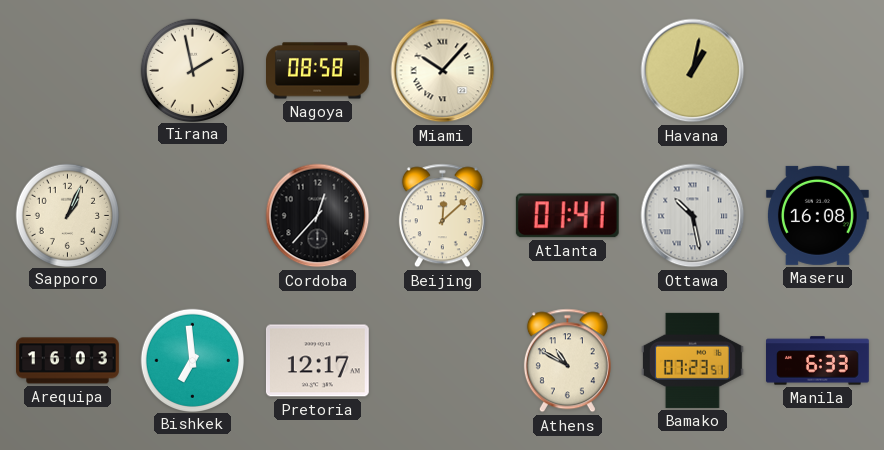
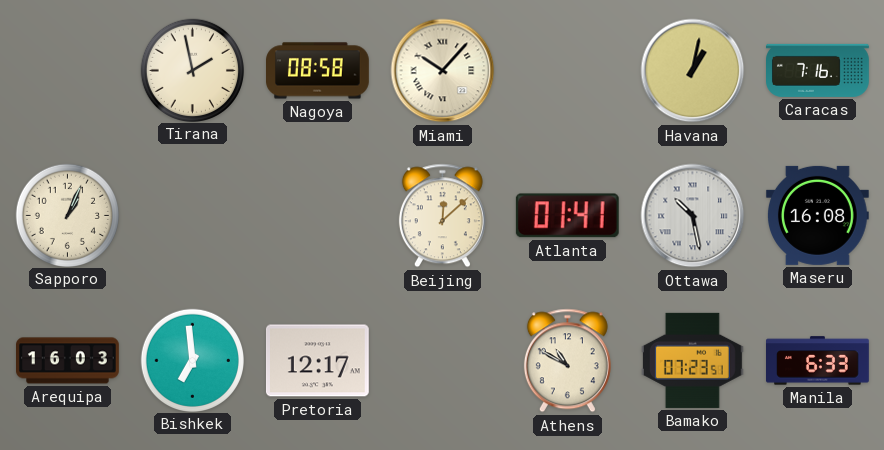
Caracas: none -> 7:16
Cordoba: 12:37 -> none
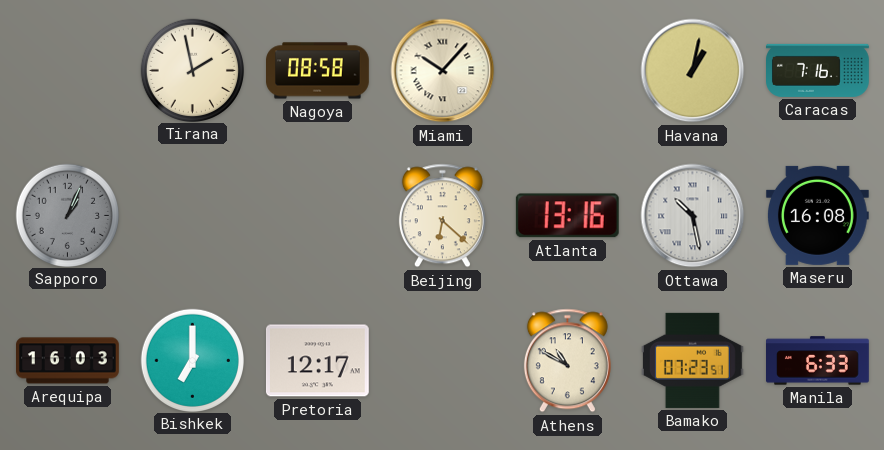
Sapporo dial: cream -> grey
Beijing: 12:08 -> 6:22
Atlanta: 01:41 -> 13:16
Bishkek: 6:59 -> 7:00
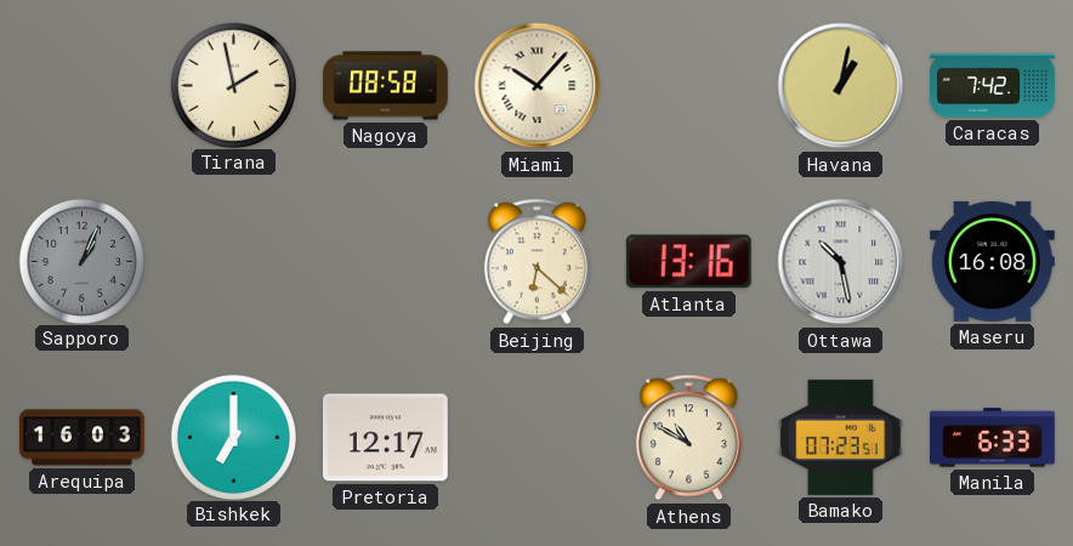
Caracas: 7:16 -> 7:42
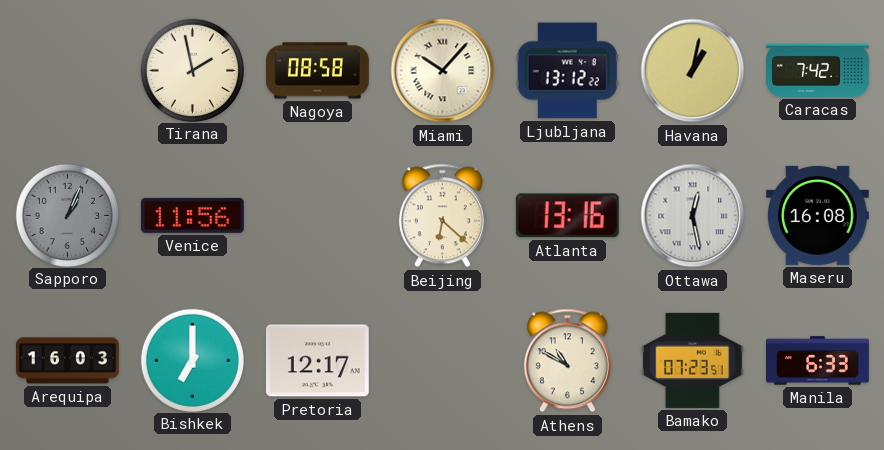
Ljubljana: none -> 13:12
Venice: none -> 11:56
Ottawa: 10:28 -> 12:28
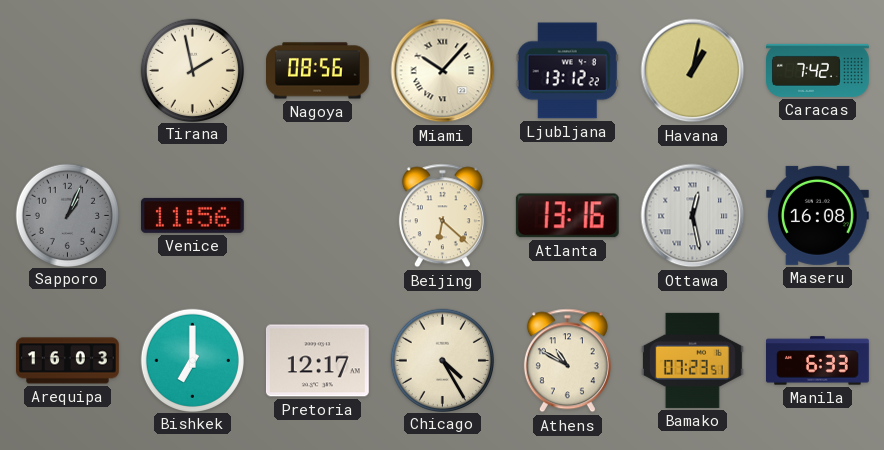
Nagoya: 08:58 -> 08:56
Chicago: none -> 4:25
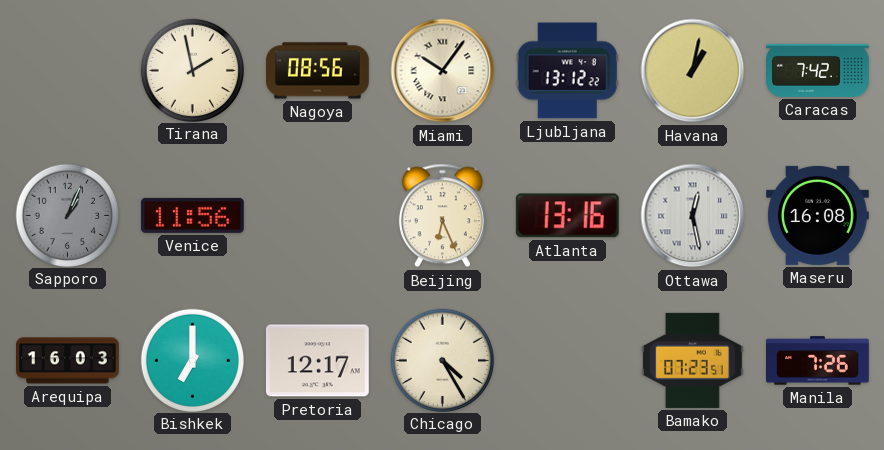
Miami: 10:07 -> 10:06
Beijing: 6:22 -> 6:26
Athens: 10:50 -> none
Manila: 6:33 -> 7:26
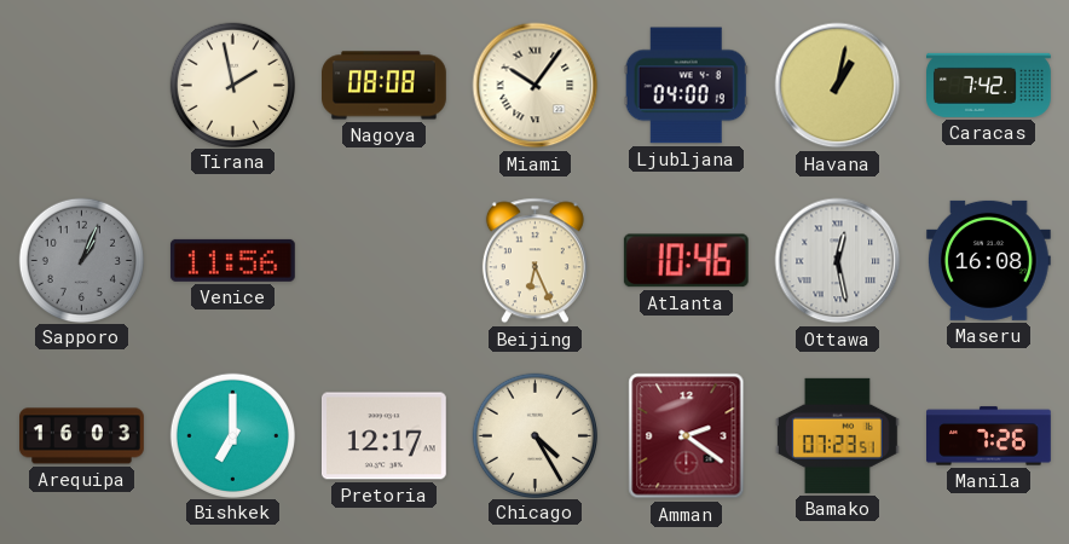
Nagoya: 08:56 -> 08:08
Ljubljana: 13:12 -> 04:00
Atlanta: 13:16 -> 10:46
Amman: none -> 2:21
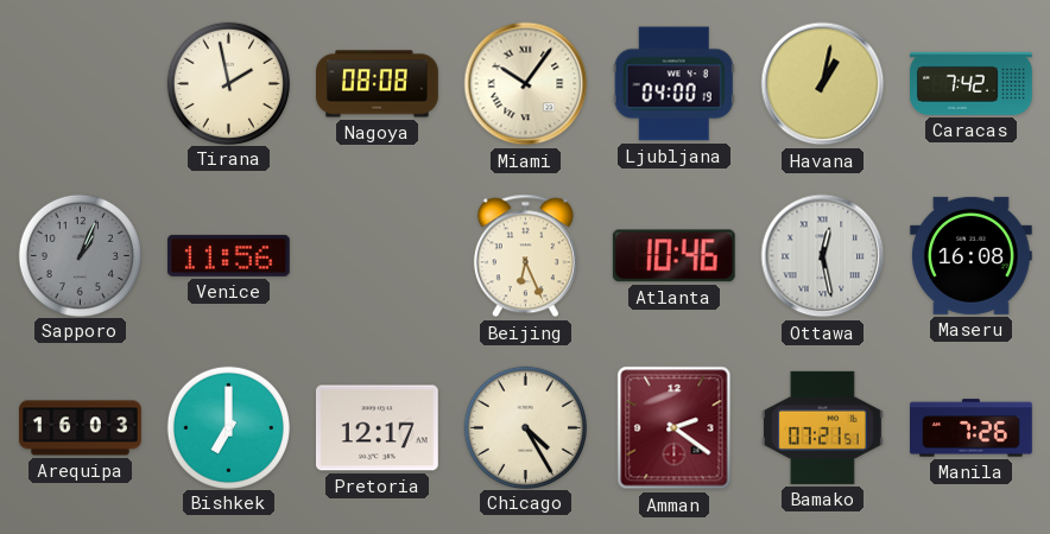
Bamako: 07:23 -> 07:21
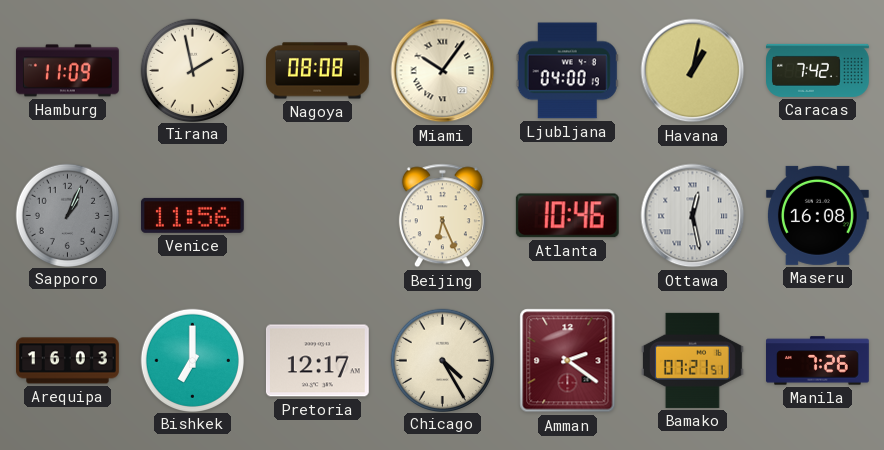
Hamburg: none -> 11:09
